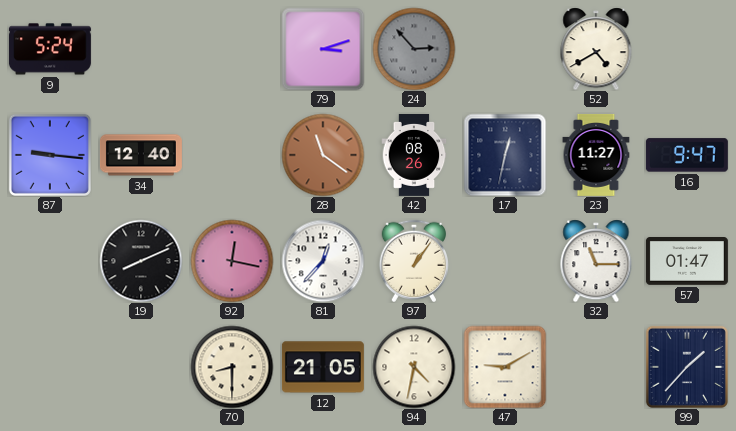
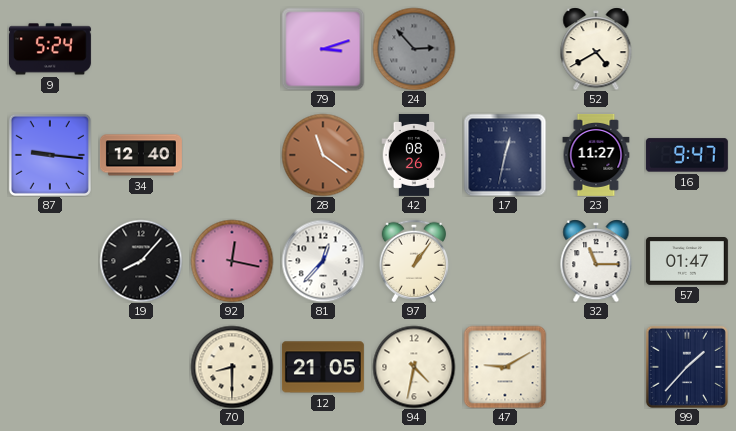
19: 8:11 -> 8:07
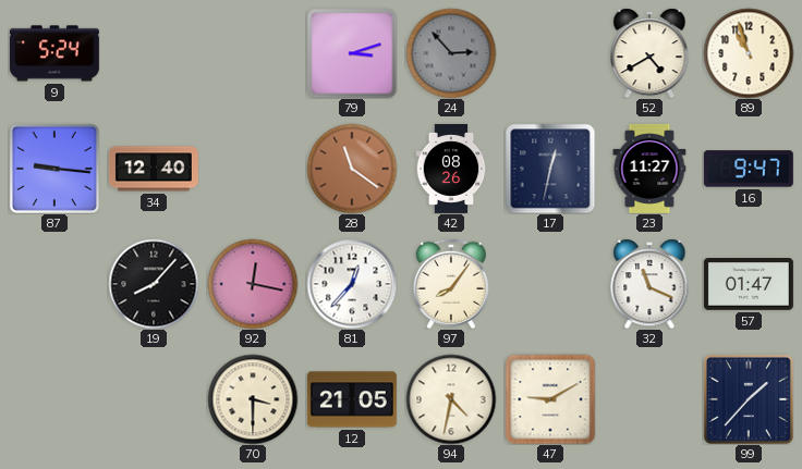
89: none -> 10:57
97: 1:06 -> 8:06
32: 11:15 -> 11:19
70: 8:30 -> 3:30
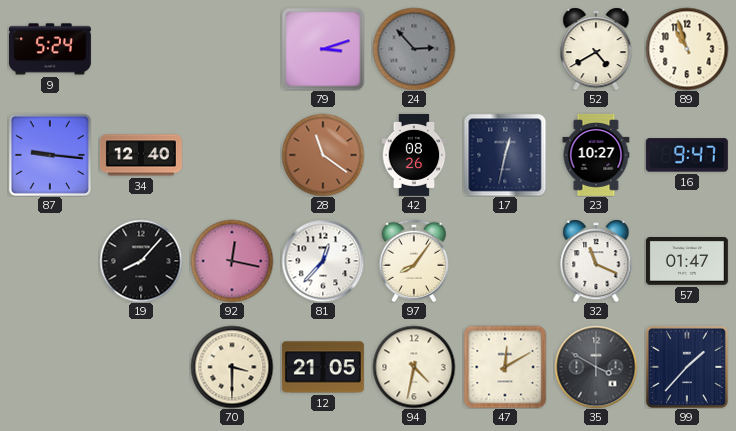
23: 11:27 -> 10:27
47: 9:10 -> 12:10
35: none -> 3:50
